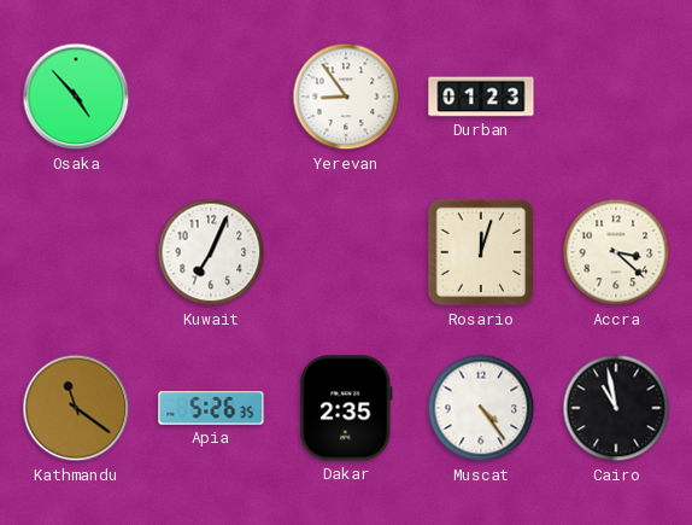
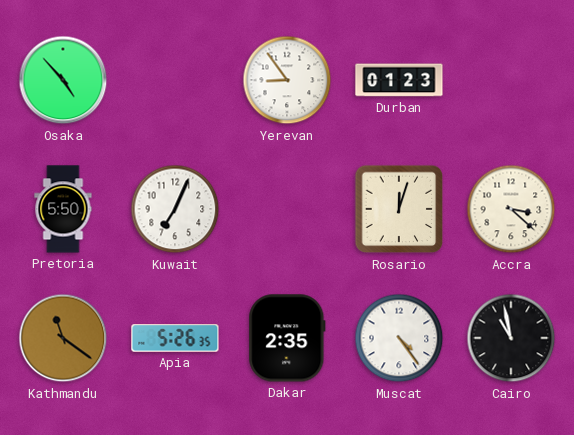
Pretoria: none -> 5:50
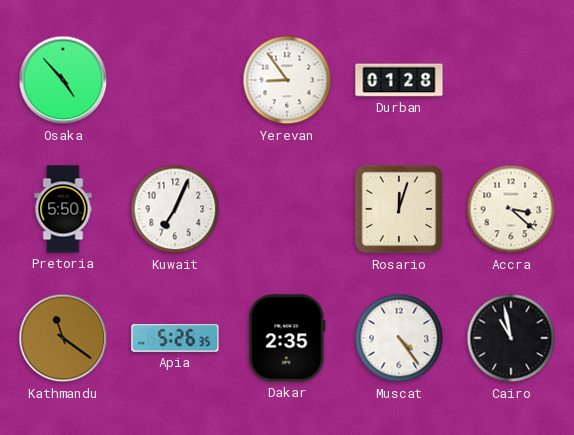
Durban: 01:23 -> 01:28
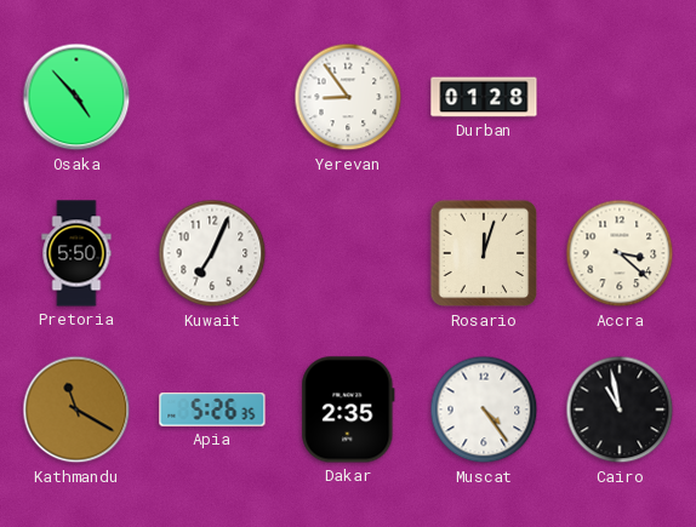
Kathmandu: 11:21 -> 11:20
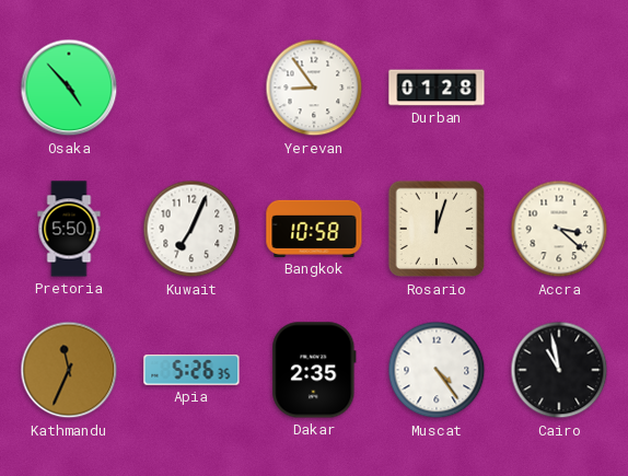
Bangkok: none -> 10:58
Kathmandu: 11:20 -> 11:34
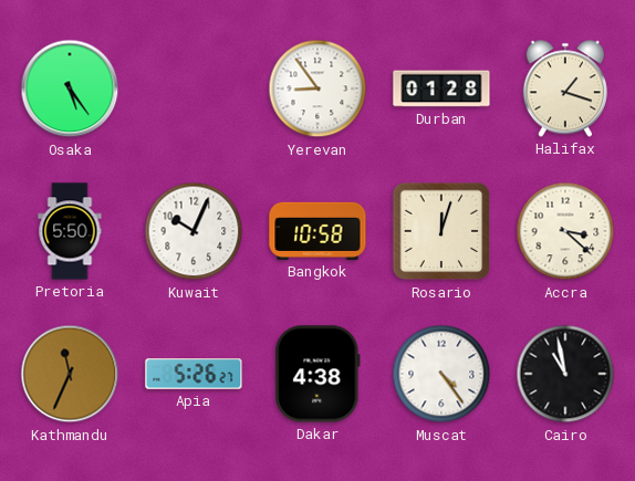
Osaka: 4:53 -> 5:24
Halifax: none -> 1:18
Kuwait: 7:04 -> 10:04
Apia: 5:26:35 -> 5:26:27
Dakar: 2:35 -> 4:38
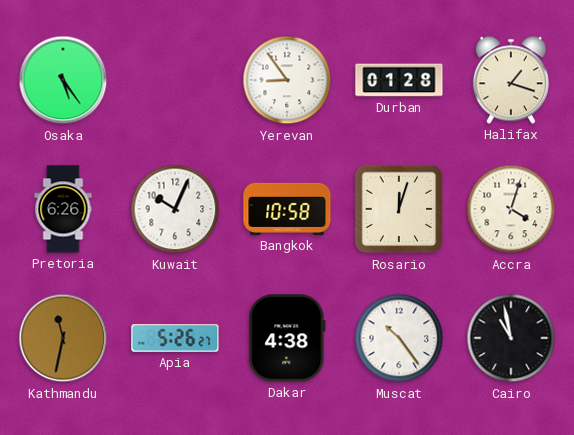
Pretoria: 5:50 -> 6:26
Accra: 3:22 -> 4:03
Kathmandu: 11:34 -> 11:32
Muscat: 4:24 -> 10:24
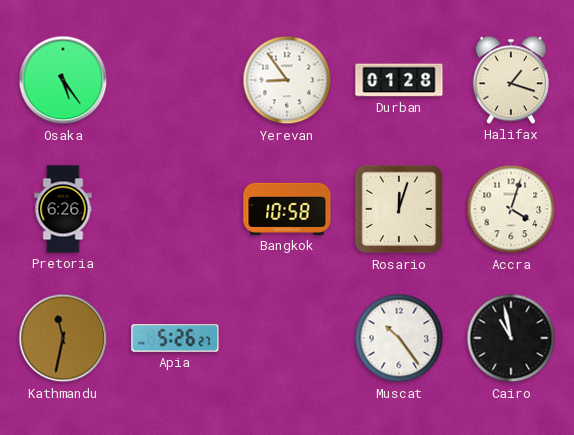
Kuwait: 10:04 -> none
Dakar: 4:38 -> none
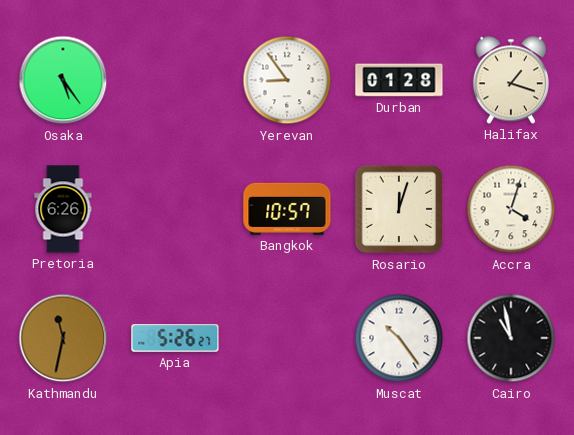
Bangkok: 10:58 -> 10:57
